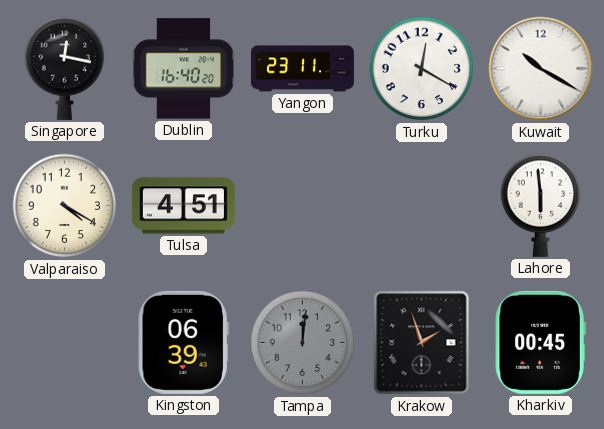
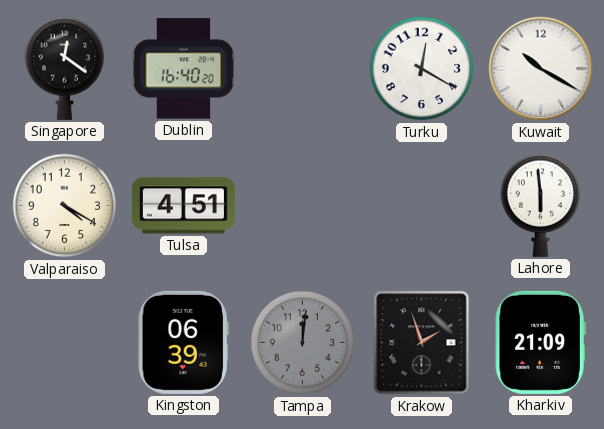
Singapore: 12:17 -> 12:21
Yangon: 23:11 -> none
Kharkiv: 00:45 -> 21:09
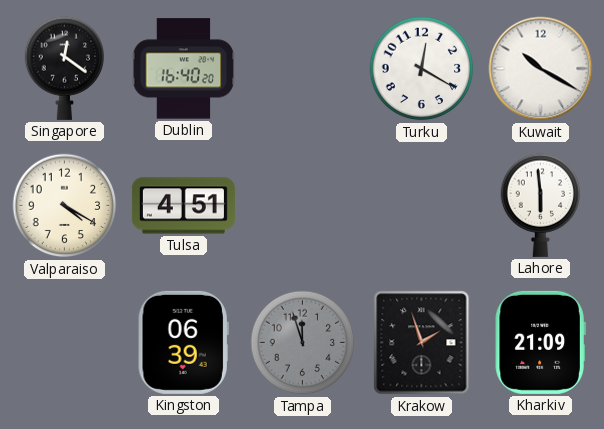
Tampa: 12:01 -> 11:57
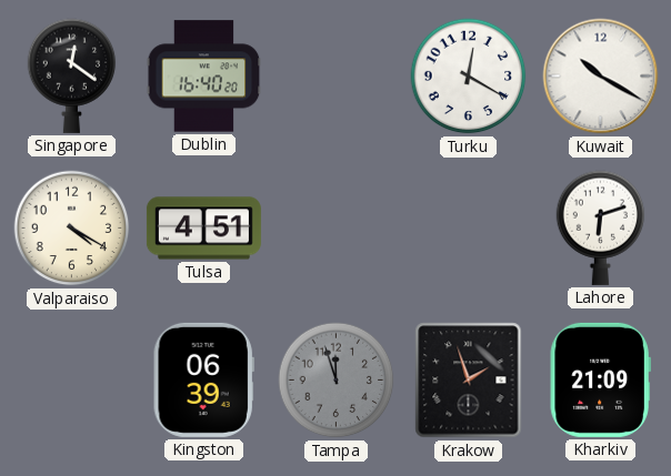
Lahore: 5:59 -> 6:12
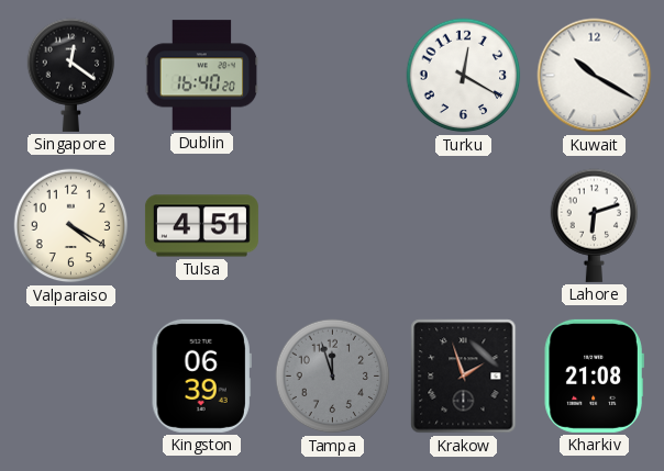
Kharkiv: 21:09 -> 21:08
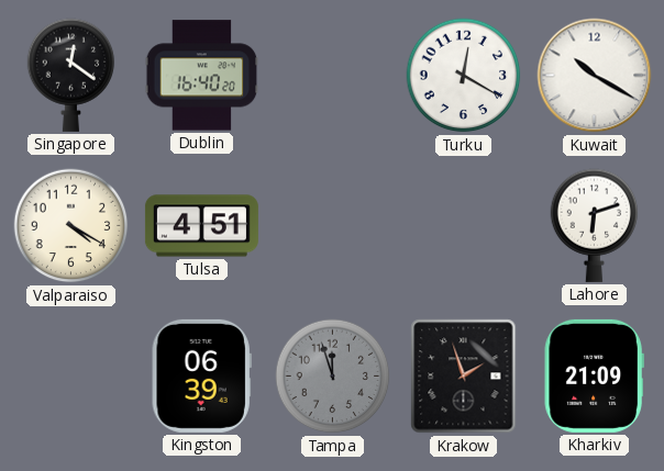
Kharkiv: 21:08 -> 21:09
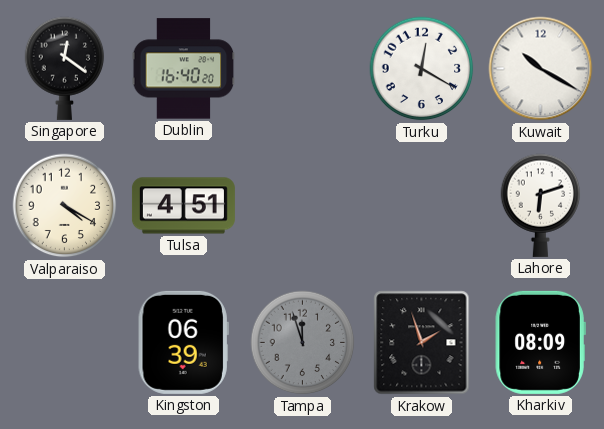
Kharkiv: 21:09 -> 08:09
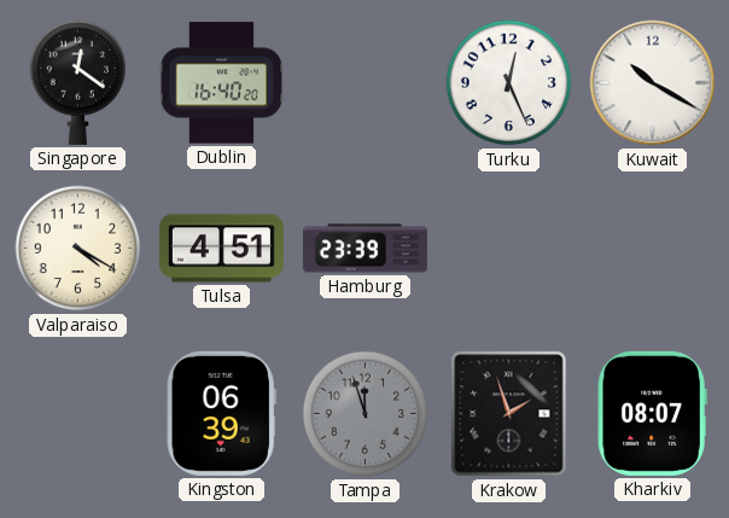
Turku: 12:20 -> 12:26
Hamburg: none -> 23:39
Lahore: 6:12 -> none
Kharkiv: 08:09 -> 08:07
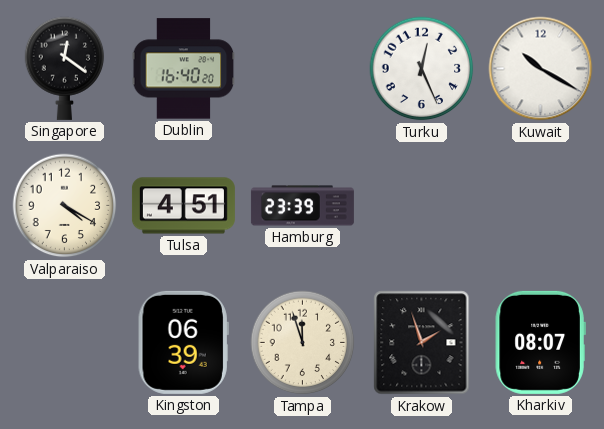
Tampa dial: grey -> cream
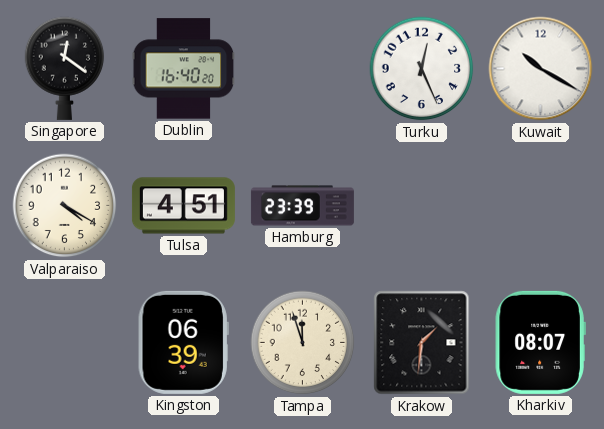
Krakow: 1:57 -> 1:31
